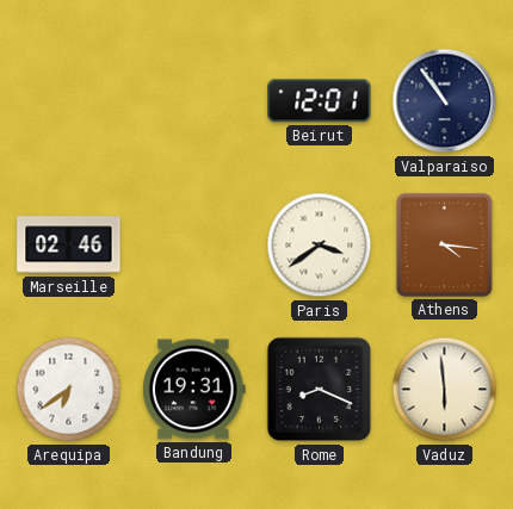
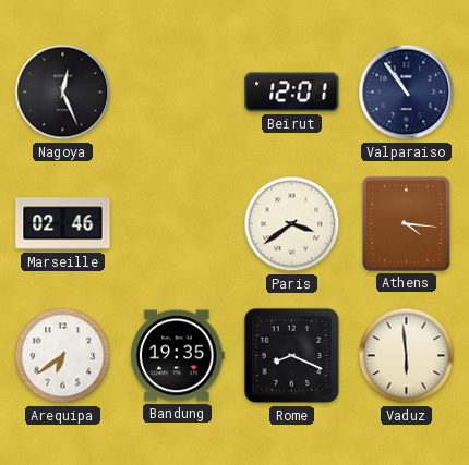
Nagoya: none -> 12:26
Bandung: 19:31 -> 19:35
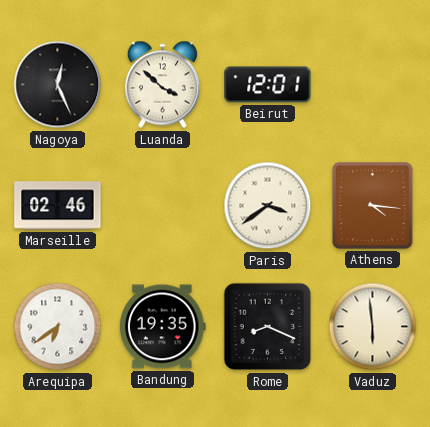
Luanda: none -> 3:52
Valparaiso: 10:54 -> none
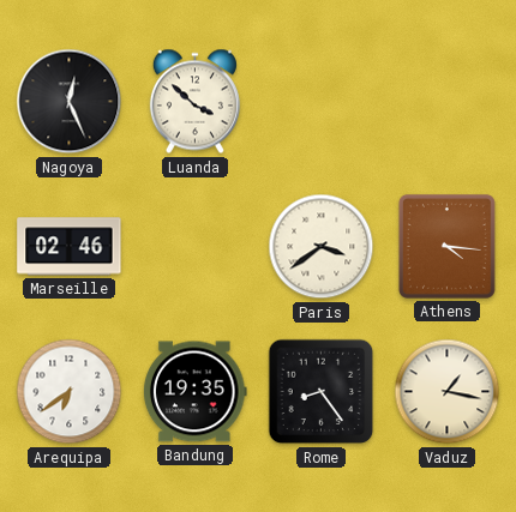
Beirut: 12:01 -> none
Rome: 8:19 -> 8:24
Vaduz: 5:59 -> 1:17
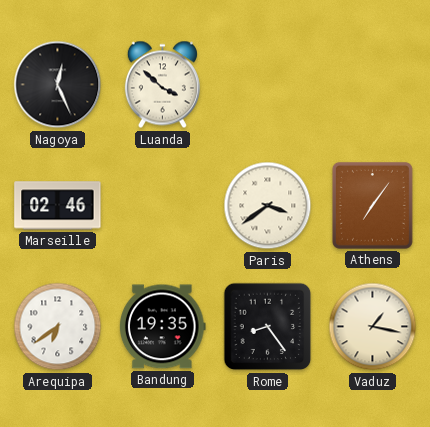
Athens: 4:16 -> 7:06
